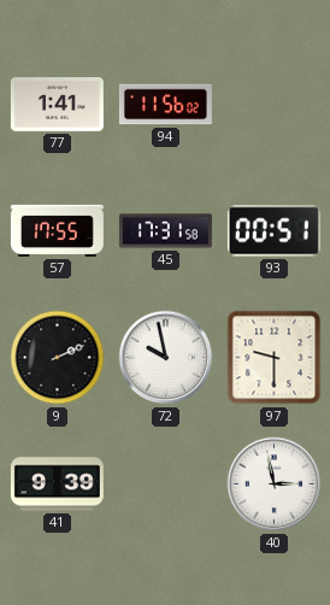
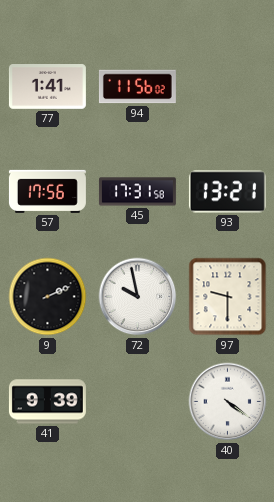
57: 17:55 -> 17:56
93: 00:51 -> 13:21
40: 2:58 -> 4:21
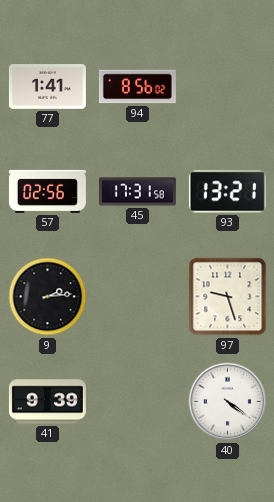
94: 11:56 -> 8:56
57: 17:56 -> 02:56
9: 2:11 -> 2:14
72: 9:58 -> none
97: 9:30 -> 9:27
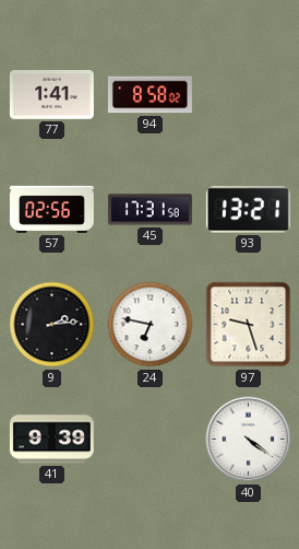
94: 8:56 -> 8:58
24: none -> 6:47
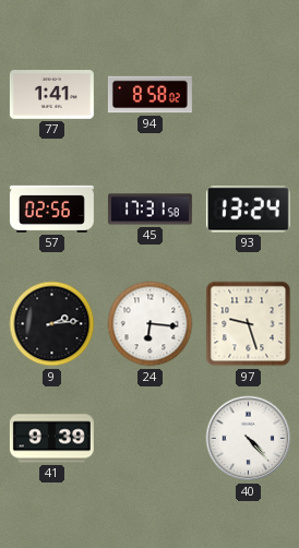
93: 13:21 -> 13:24
24: 6:47 -> 6:16
40: 4:21 -> 4:23
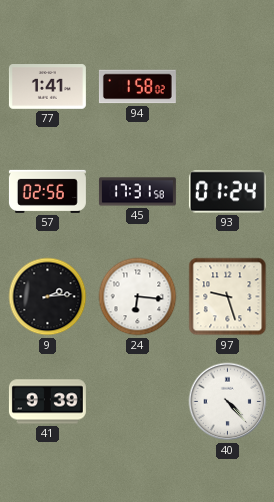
94: 8:58 -> 1:58
93: 13:24 -> 01:24
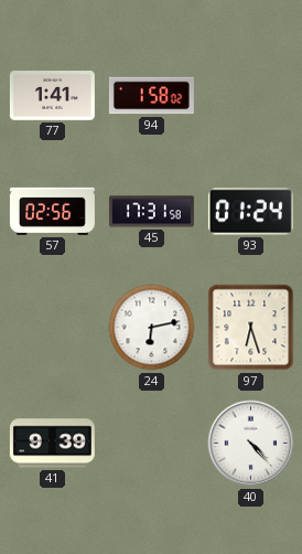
9: 2:14 -> none
24: 6:16 -> 6:13
97: 9:27 -> 6:27
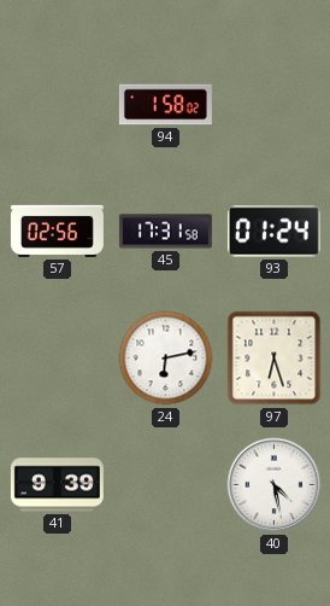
77: 1:41 -> none
40: 4:23 -> 4:28
